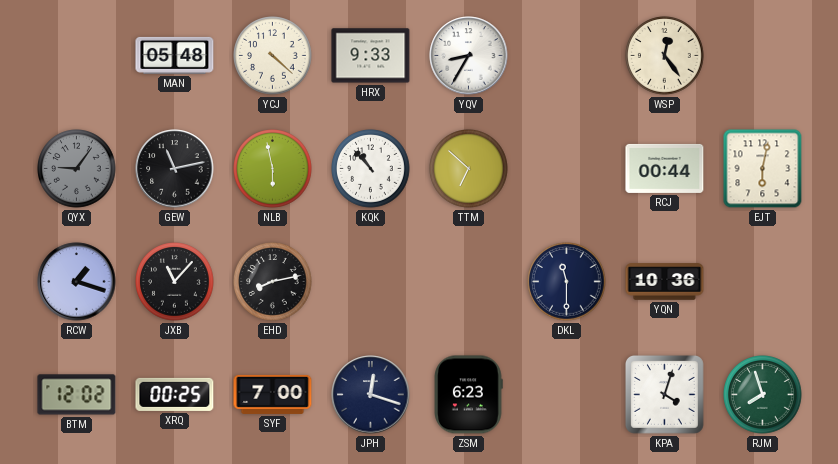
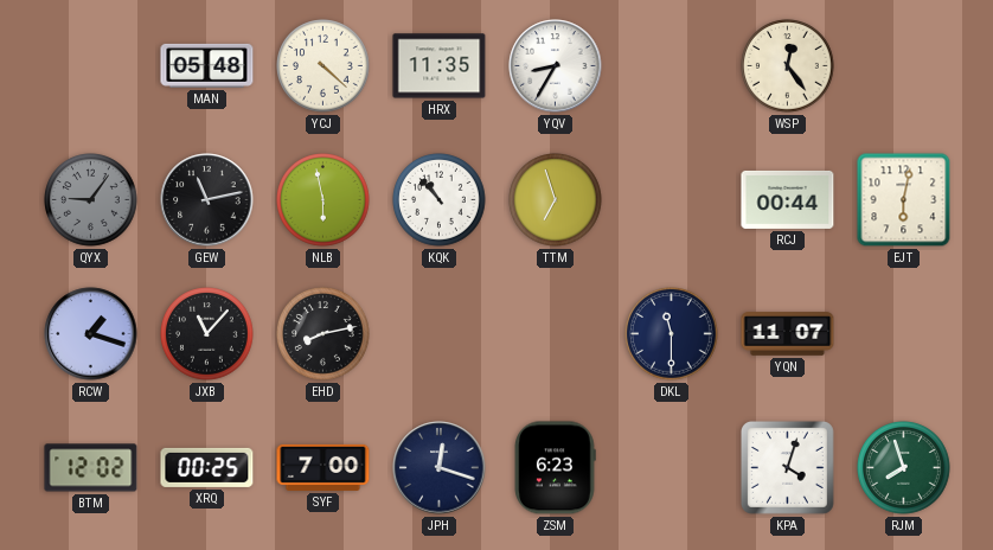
HRX: 9:33 -> 11:35
TTM: 6:52 -> 6:57
YQN: 10:36 -> 11:07
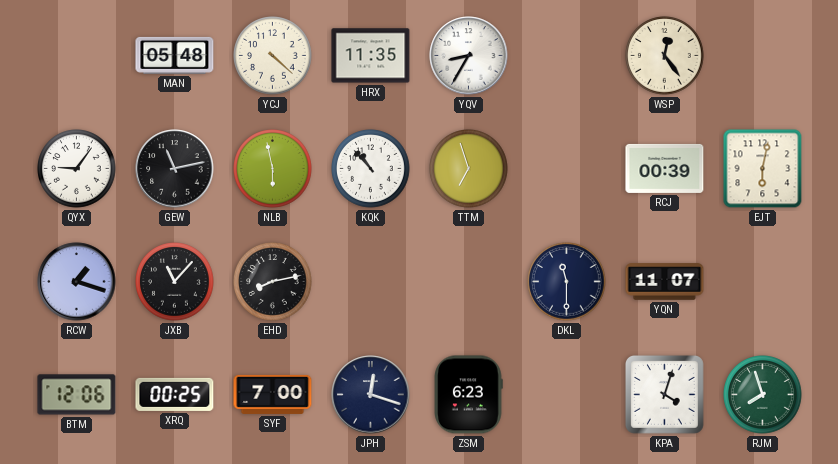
QYX dial: grey -> white
RCJ: 00:44 -> 00:39
BTM: 12:02 -> 12:06
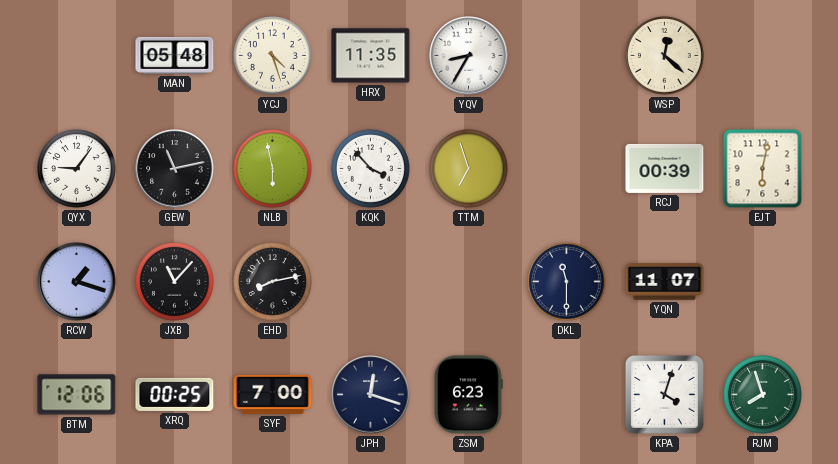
YCJ: 4:22 -> 4:27
WSP: 12:24 -> 12:22
KQK: 10:53 -> 3:53
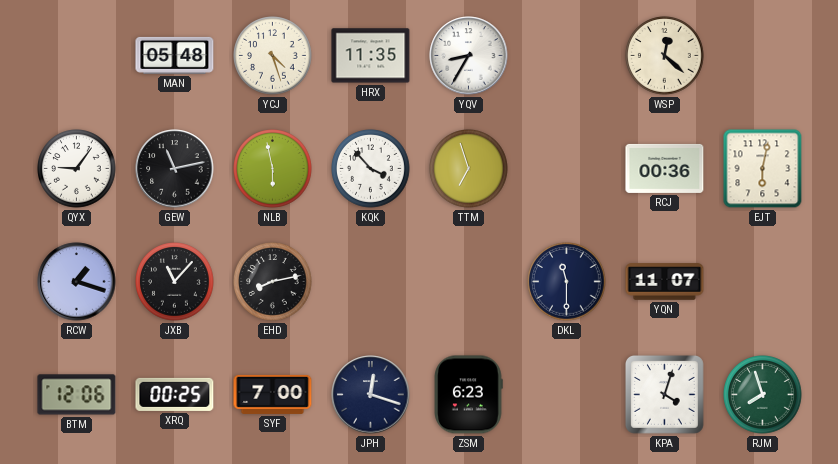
RCJ: 00:39 -> 00:36
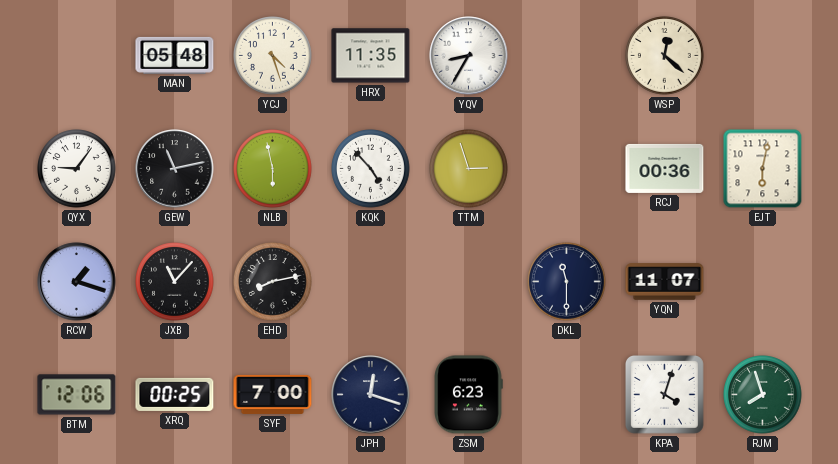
KQK: 3:53 -> 4:53
TTM: 6:57 -> 2:57
